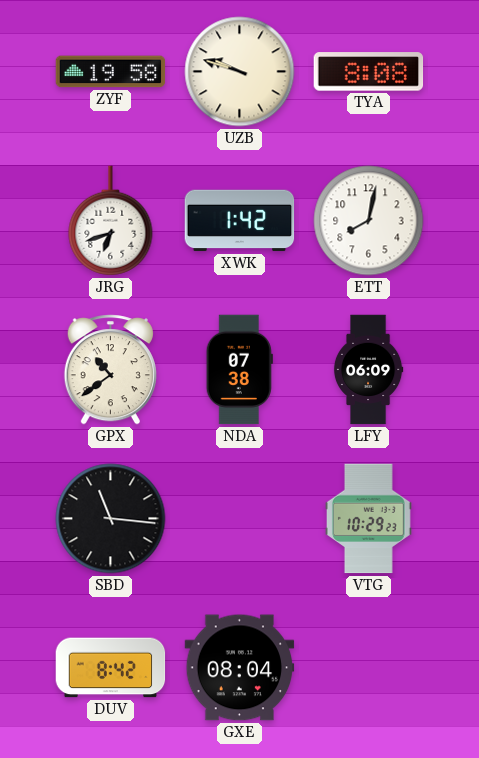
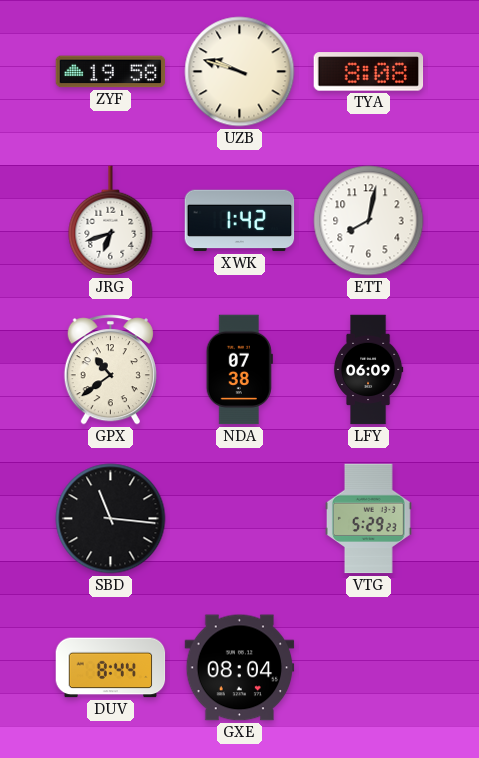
VTG: 10:29 -> 5:29
DUV: 8:42 -> 8:44
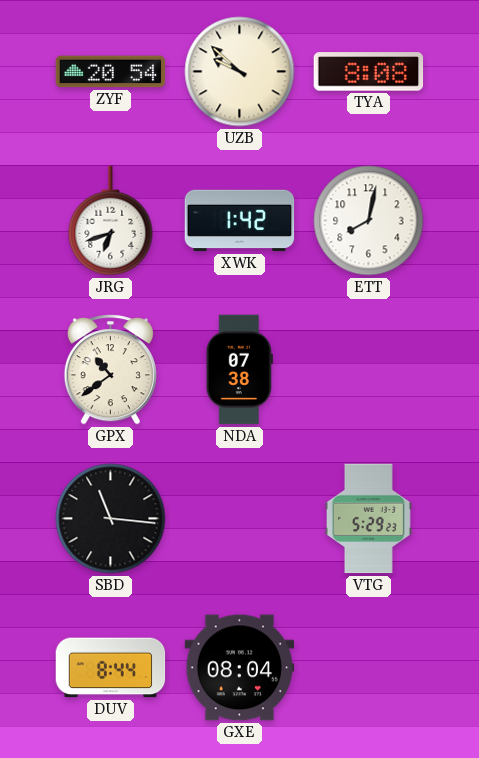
ZYF: 19:58 -> 20:54
UZB: 9:48 -> 9:52
LFY: 06:09 -> none
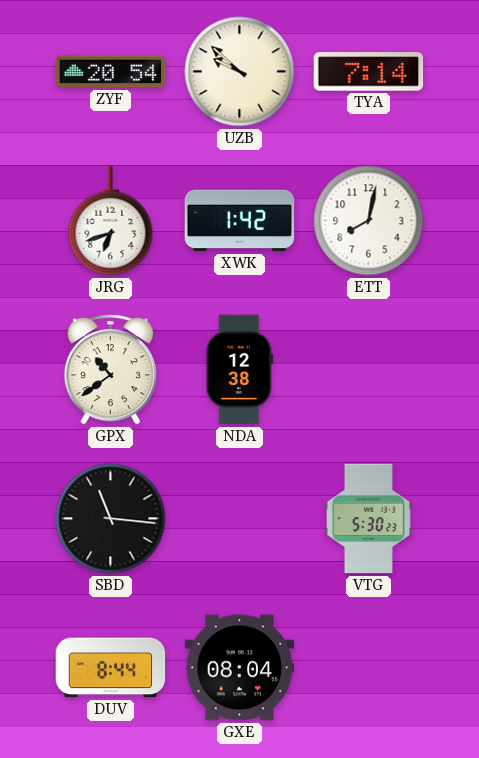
TYA: 8:08 -> 7:14
NDA: 07:38 -> 12:38
VTG: 5:29 -> 5:30
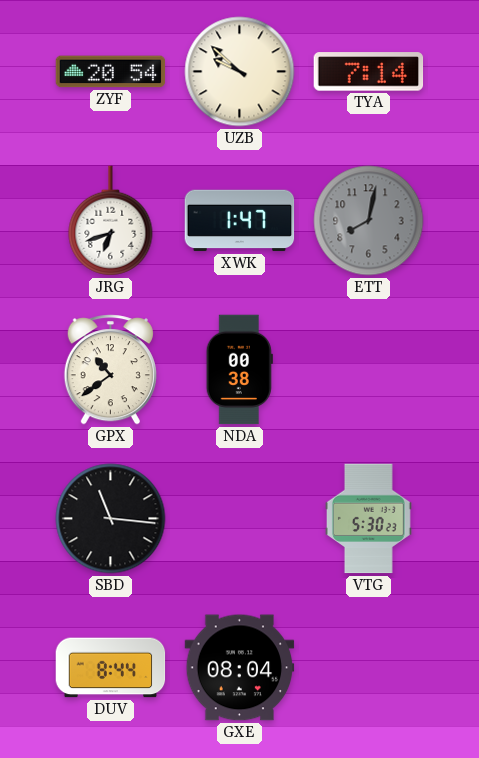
XWK: 1:42 -> 1:47
ETT dial: white -> grey
NDA: 12:38 -> 00:38
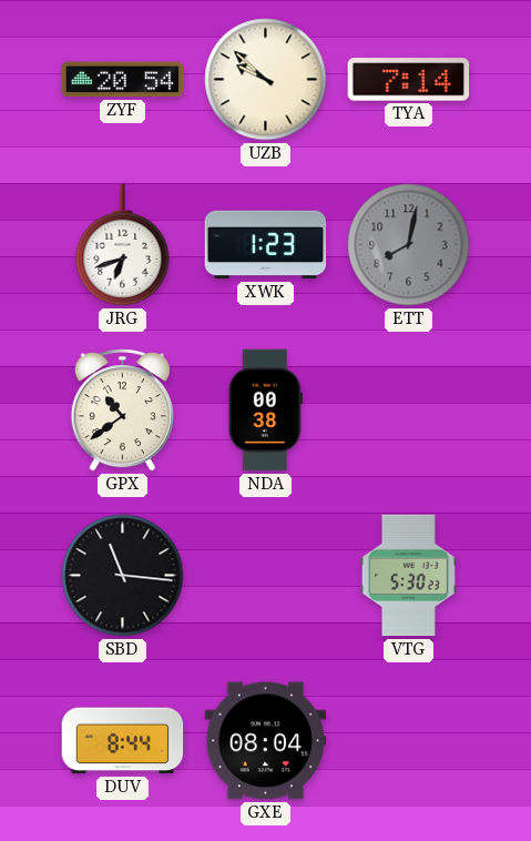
XWK: 1:47 -> 1:23
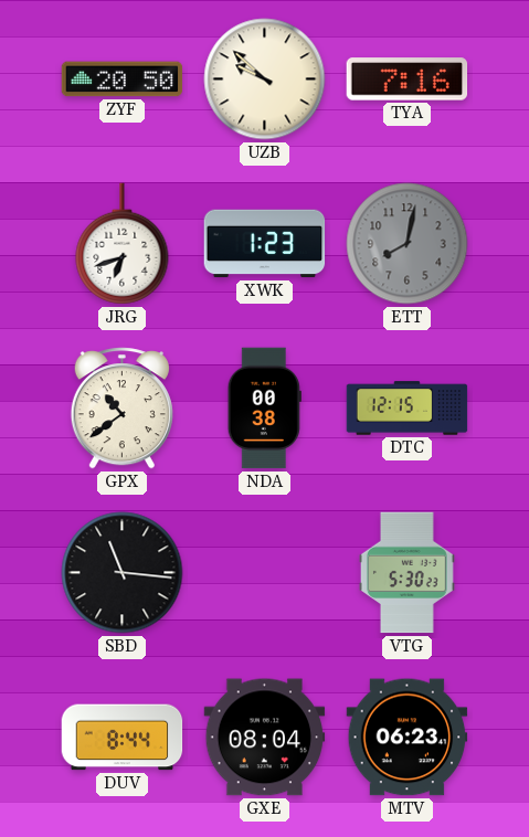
ZYF: 20:54 -> 20:50
TYA: 7:14 -> 7:16
DTC: none -> 12:15
MTV: none -> 06:23
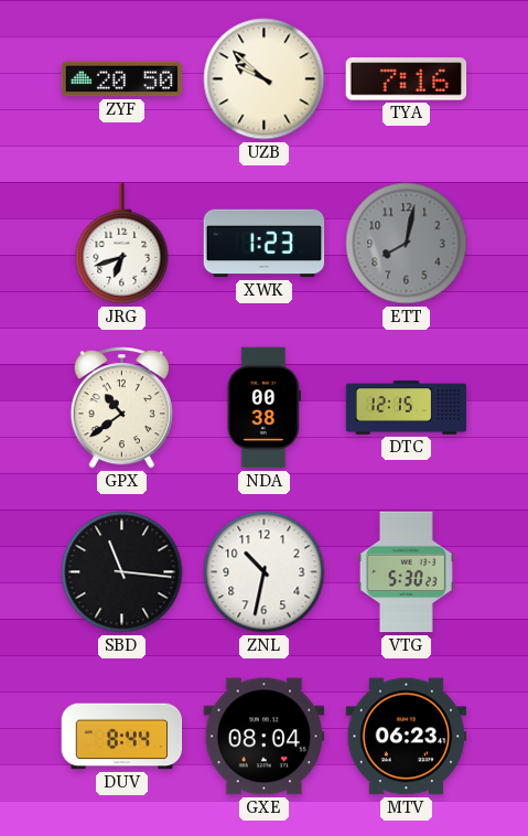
ZNL: none -> 10:32
